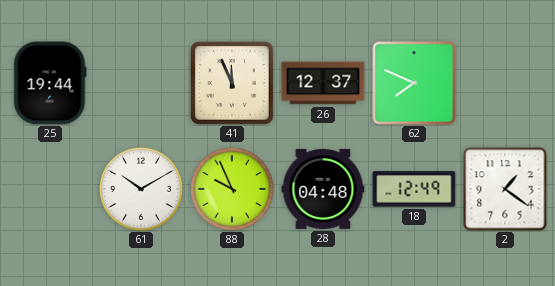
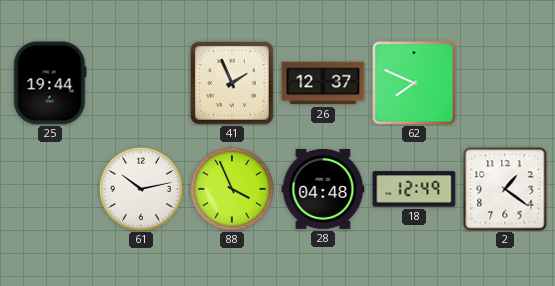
41: 11:56 -> 1:56
61: 10:10 -> 10:13
88: 9:56 -> 3:56
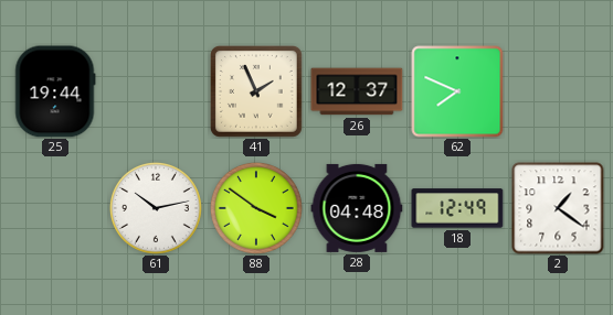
88: 3:56 -> 3:51
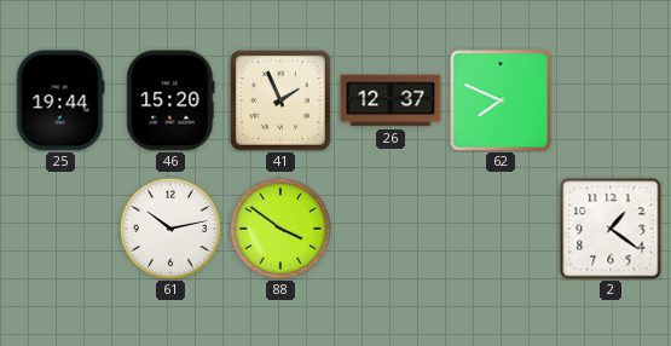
46: none -> 15:20
28: 04:48 -> none
18: 12:49 -> none
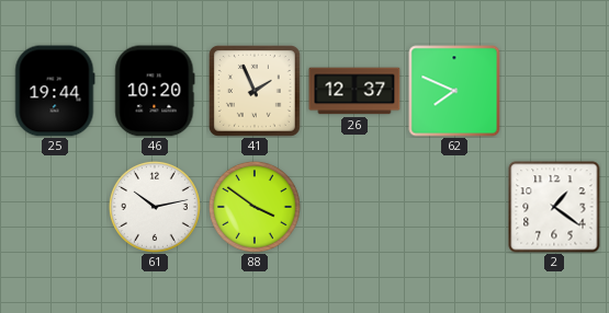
46: 15:20 -> 10:20
